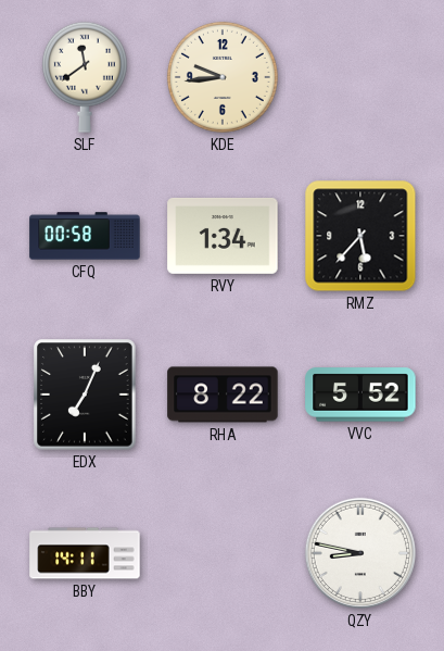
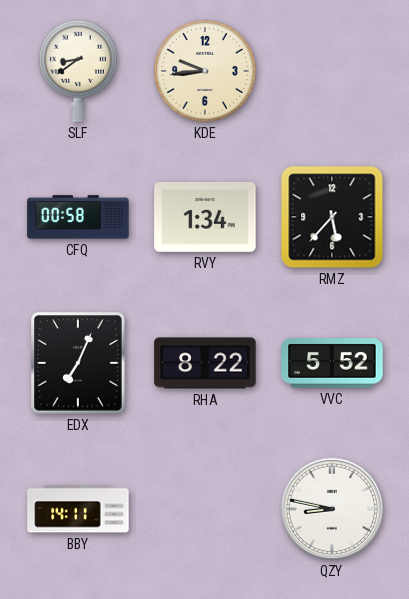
SLF: 11:39 -> 8:39
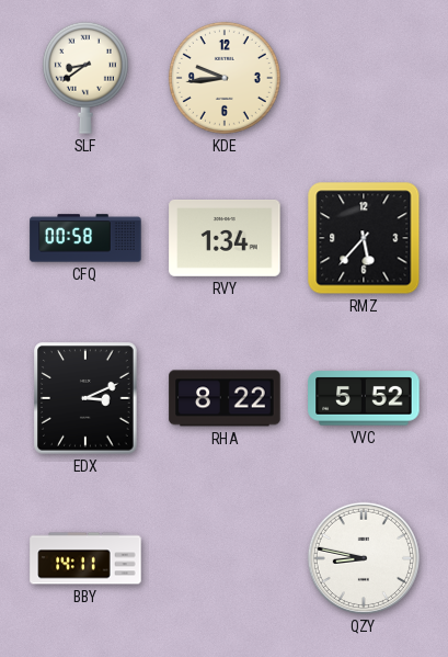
EDX: 7:04 -> 3:11
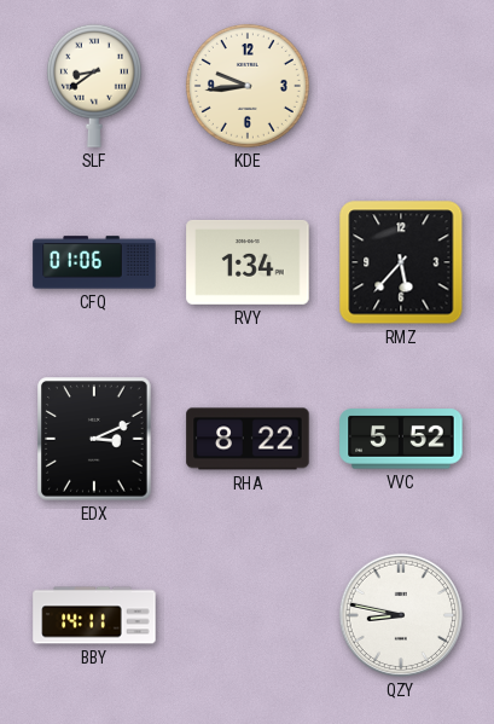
CFQ: 00:58 -> 01:06
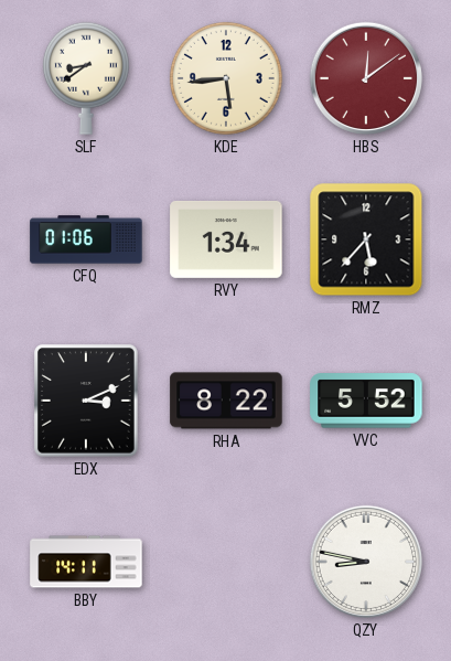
KDE: 9:44 -> 5:44
HBS: none -> 12:09
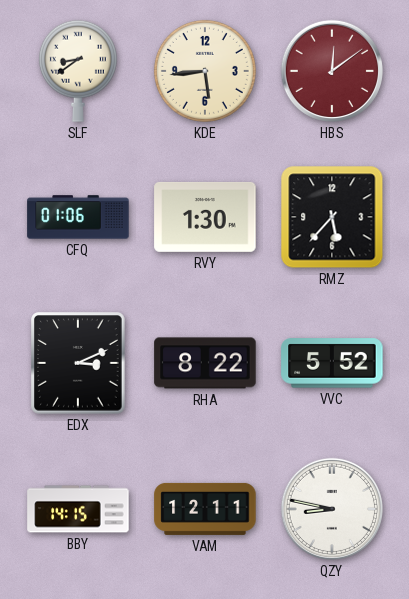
RVY: 1:34 -> 1:30
BBY: 14:11 -> 14:15
VAM: none -> 12:11
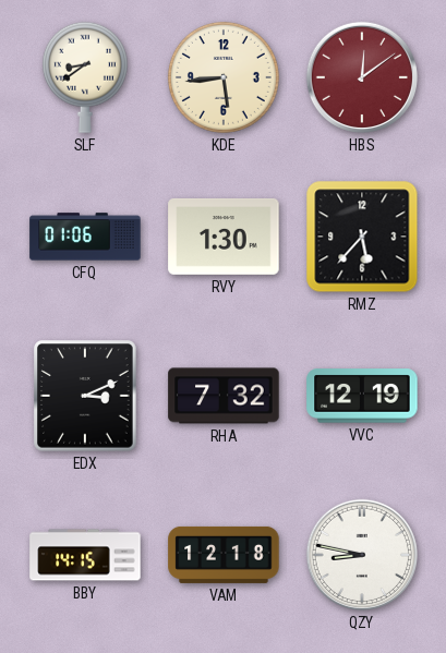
RHA: 8:22 -> 7:32
VVC: 5:52 -> 12:19
VAM: 12:11 -> 12:18
